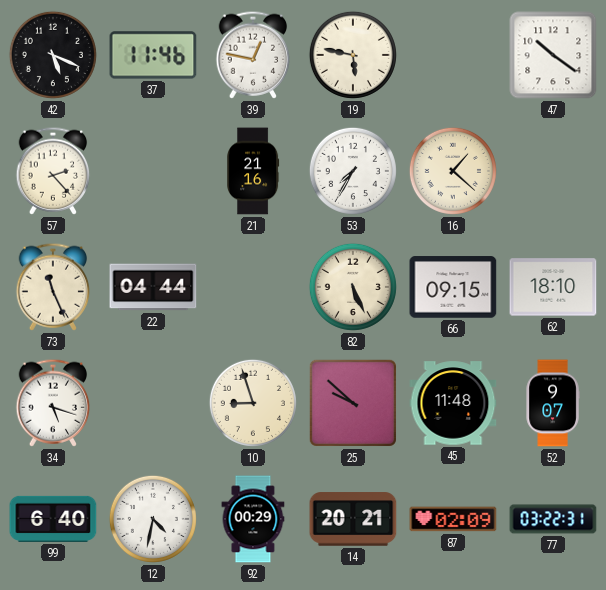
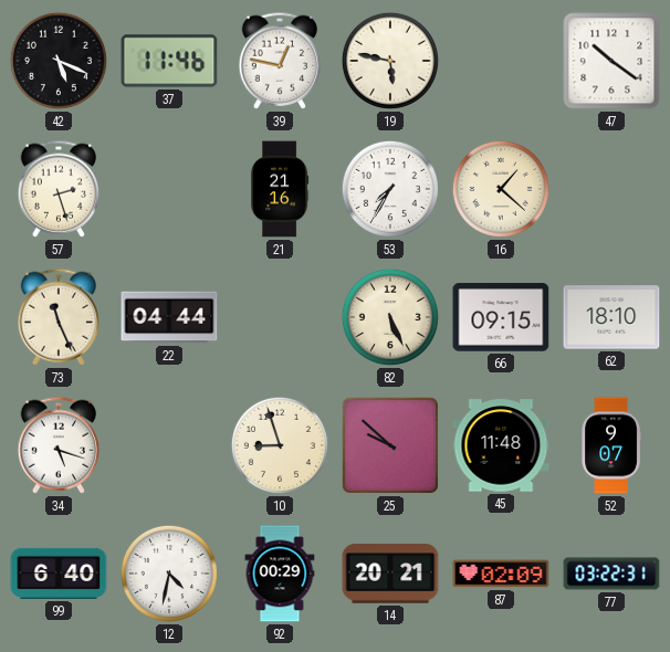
57: 2:23 -> 2:27
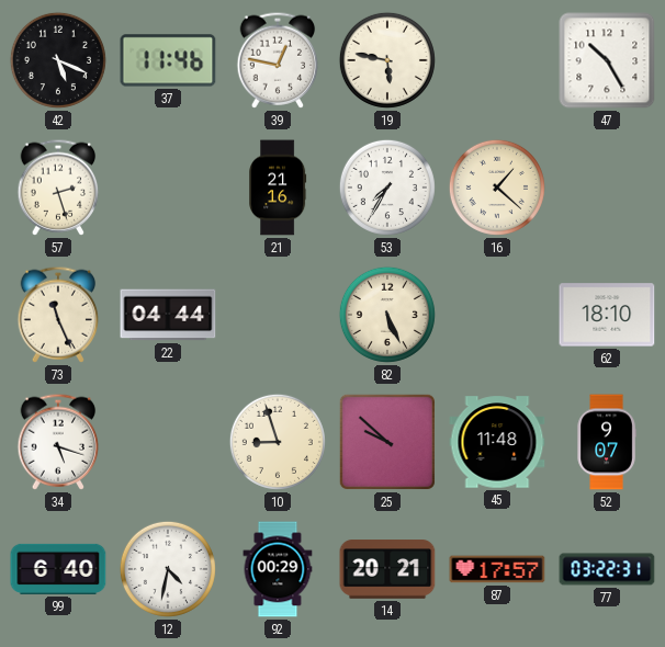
47: 10:21 -> 10:25
66: 09:15 -> none
87: 02:09 -> 17:57
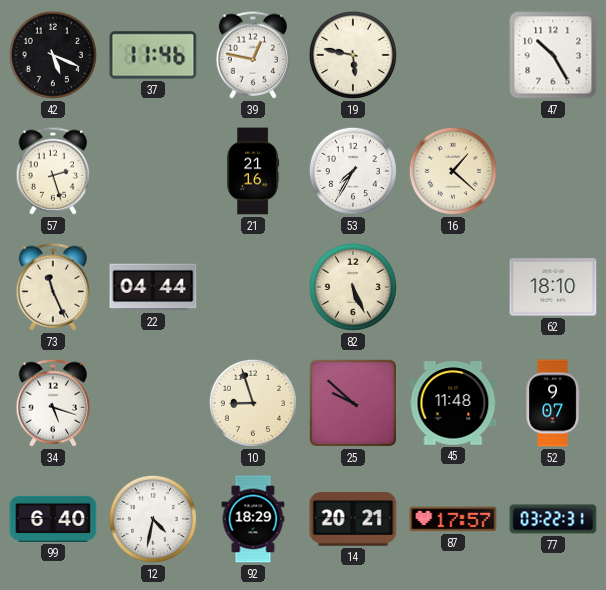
92: 00:29 -> 18:29
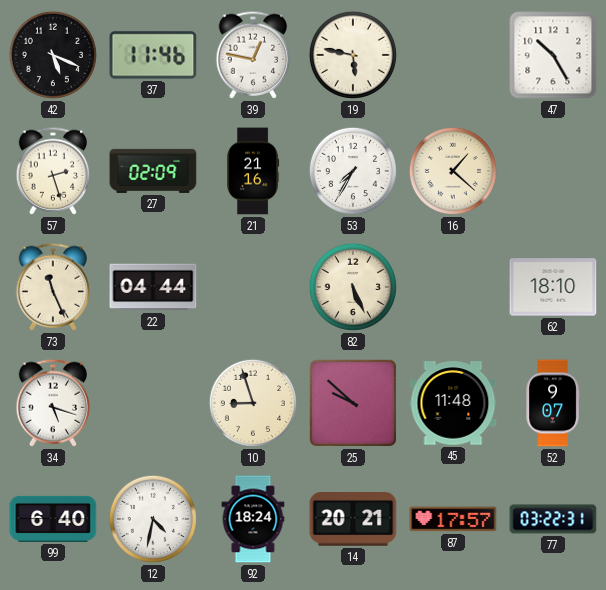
27: none -> 02:09
92: 18:29 -> 18:24
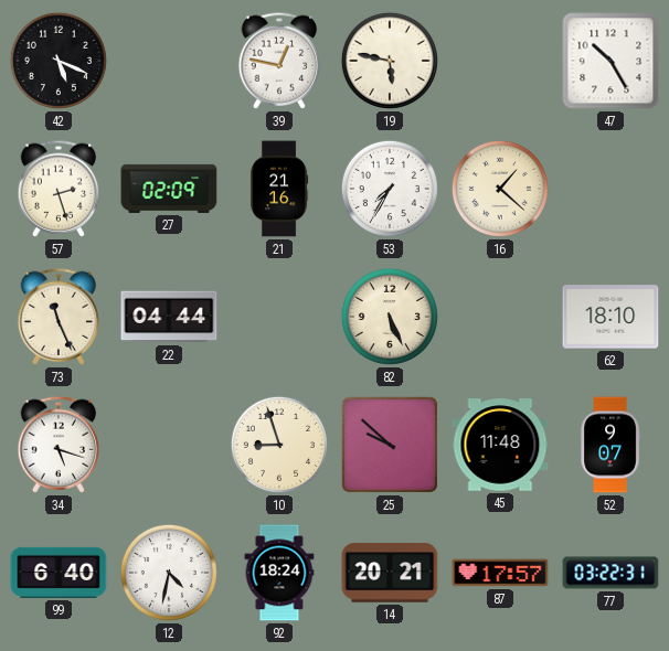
37: 11:46 -> none
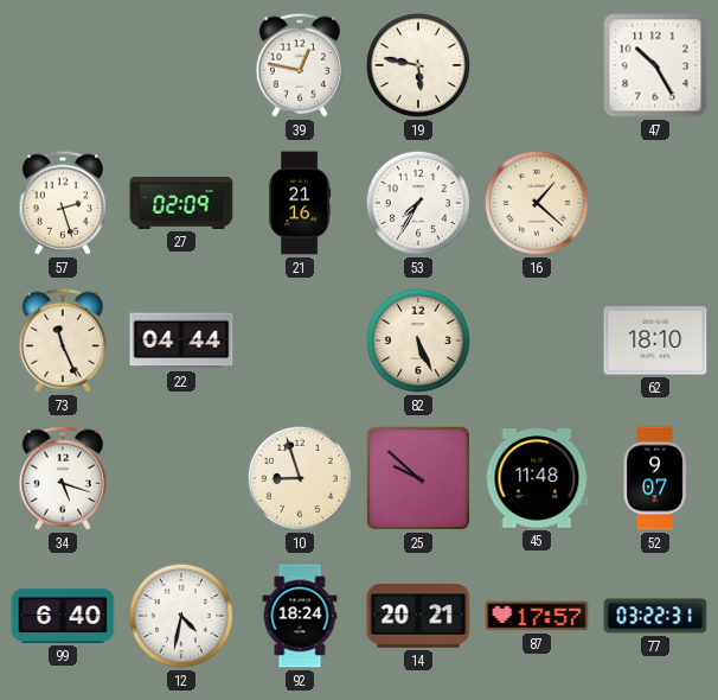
42: 5:19 -> none
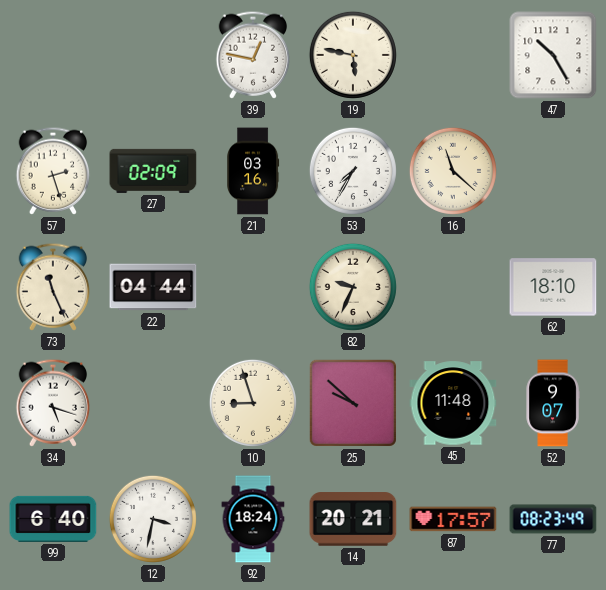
21: 21:16 -> 03:16
16: 1:22 -> 11:22
82: 5:26 -> 9:34
12: 4:32 -> 3:32
77: 03:22 -> 08:23
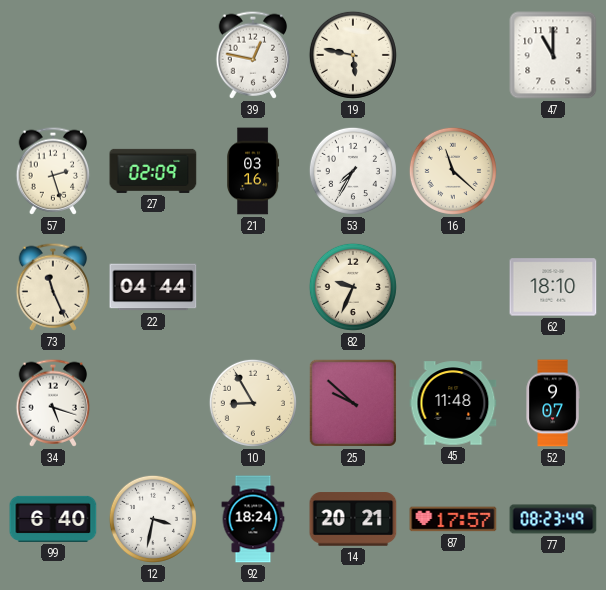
47: 10:25 -> 11:00
10: 8:57 -> 8:55
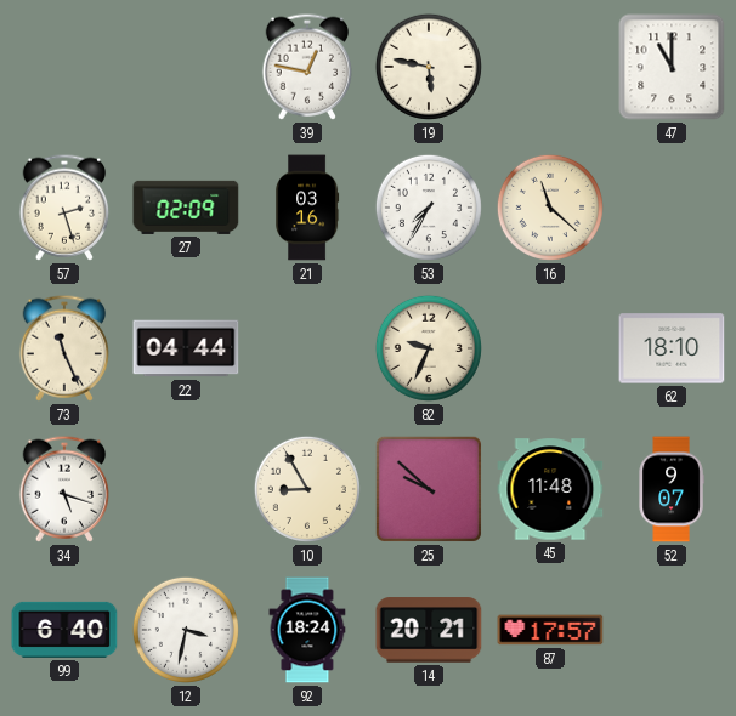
77: 08:23 -> none
